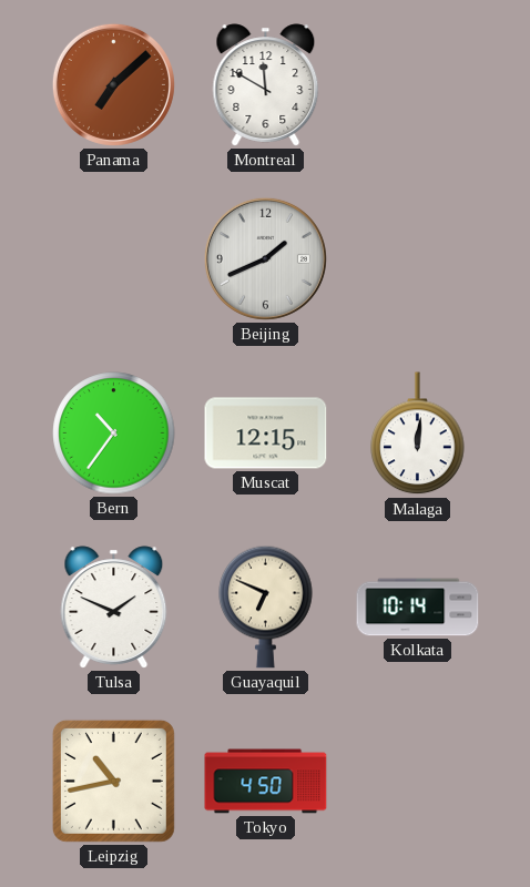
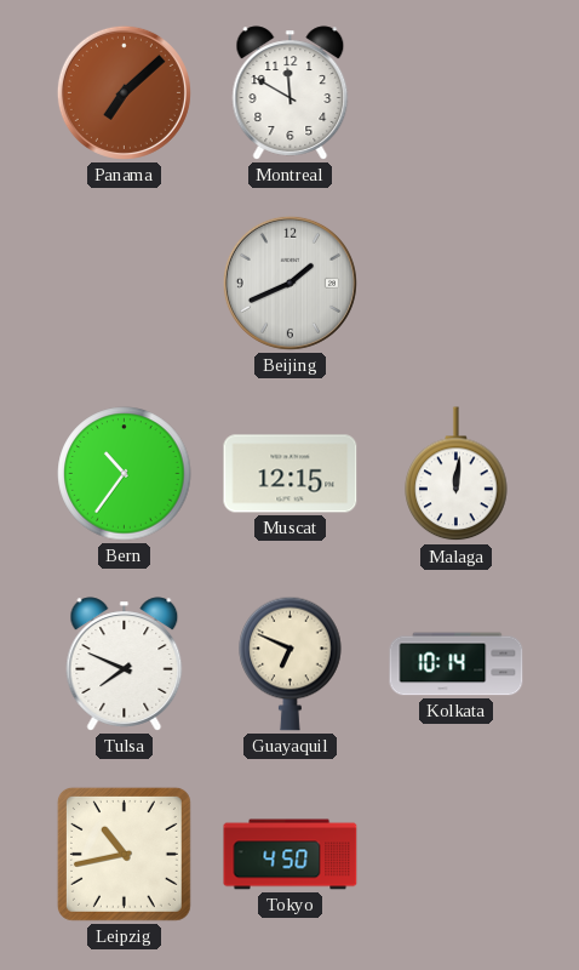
Tulsa: 1:49 -> 7:49
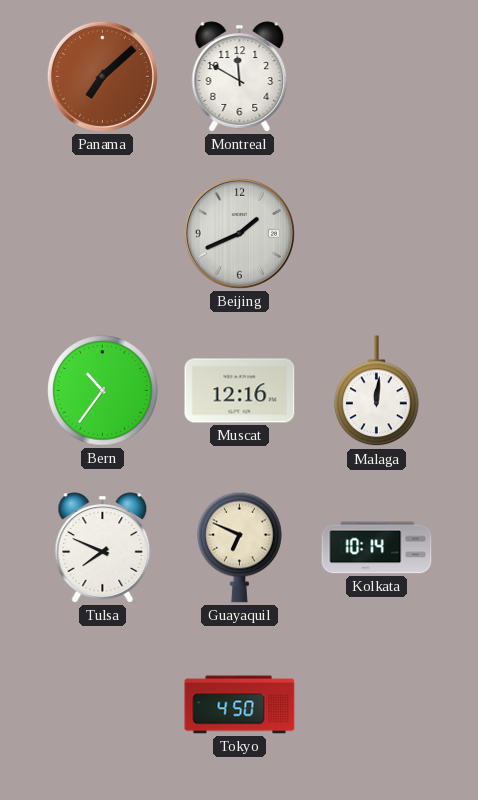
Muscat: 12:15 -> 12:16
Leipzig: 10:43 -> none
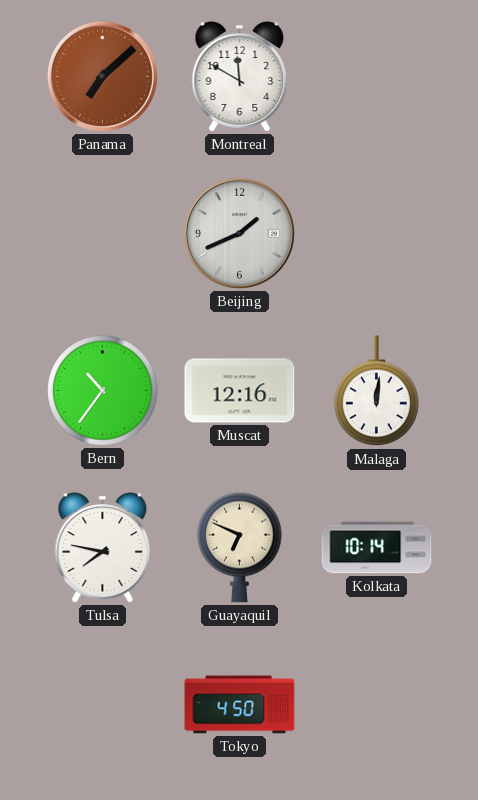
Tulsa: 7:49 -> 7:47
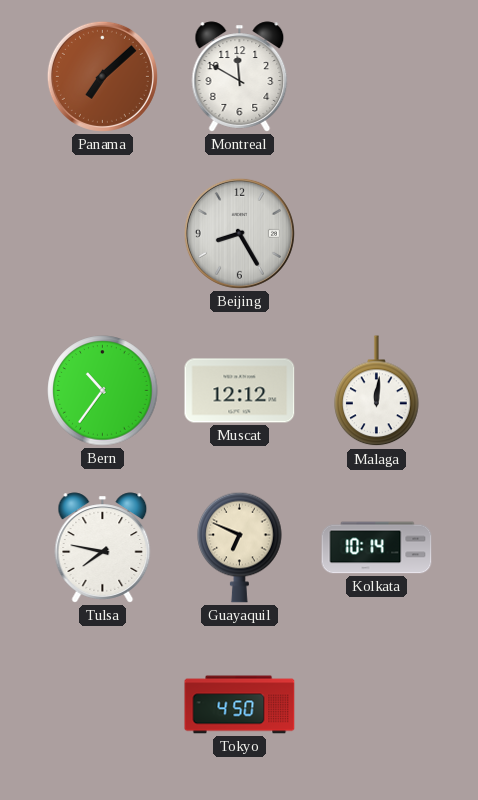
Beijing: 1:41 -> 8:25
Muscat: 12:16 -> 12:12
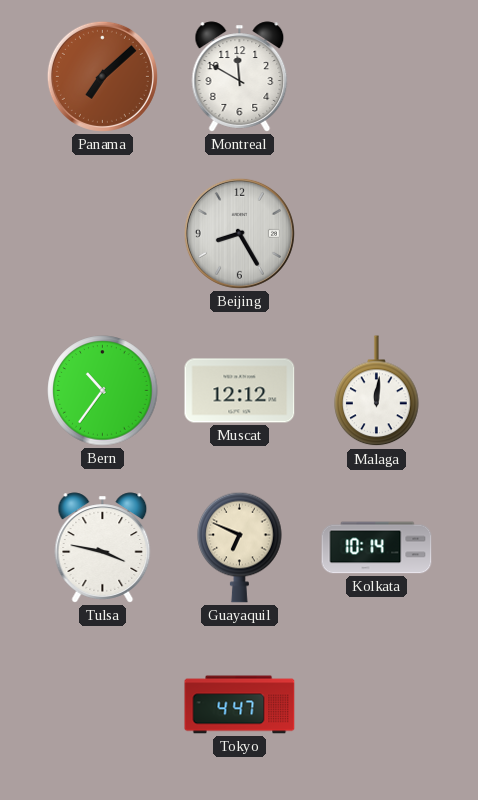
Tulsa: 7:47 -> 3:47
Tokyo: 4:50 -> 4:47
